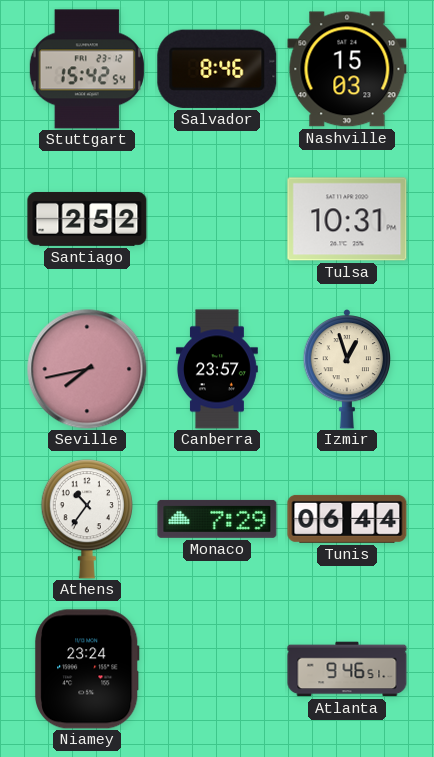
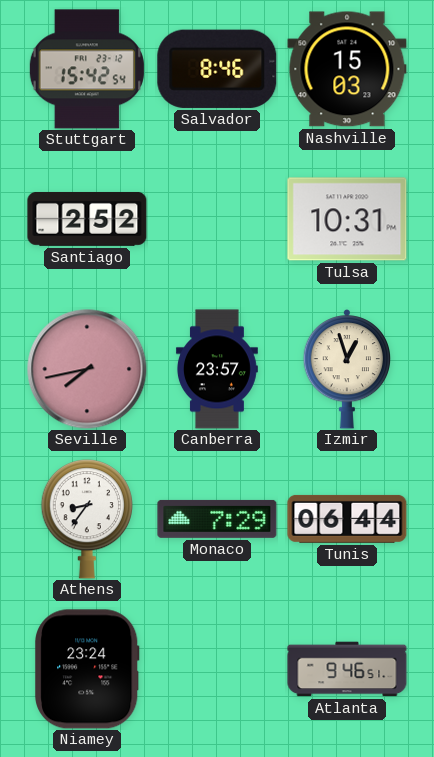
Athens: 10:36 -> 8:36
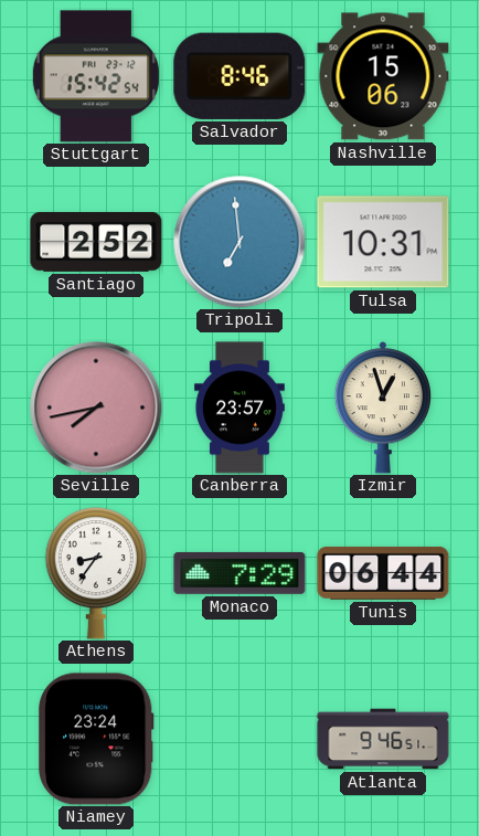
Nashville: 15:03 -> 15:06
Tripoli: none -> 6:59
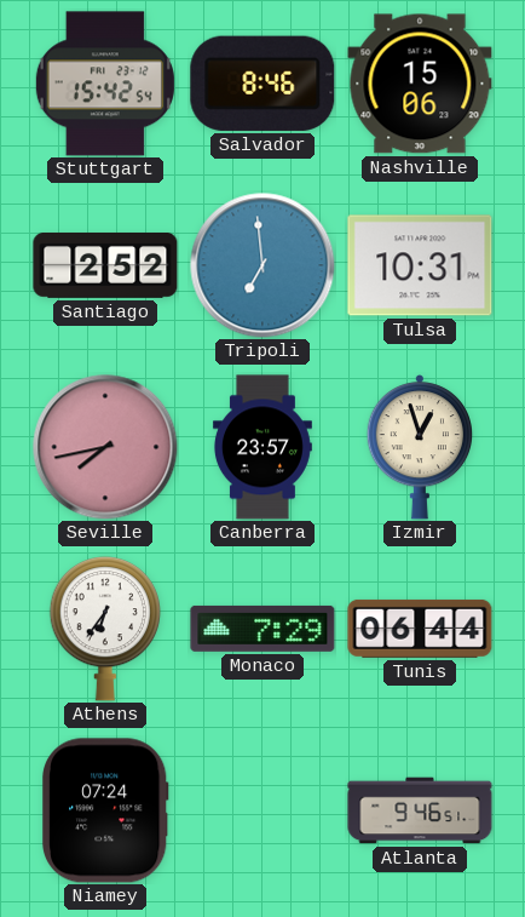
Athens: 8:36 -> 6:36
Niamey: 23:24 -> 07:24
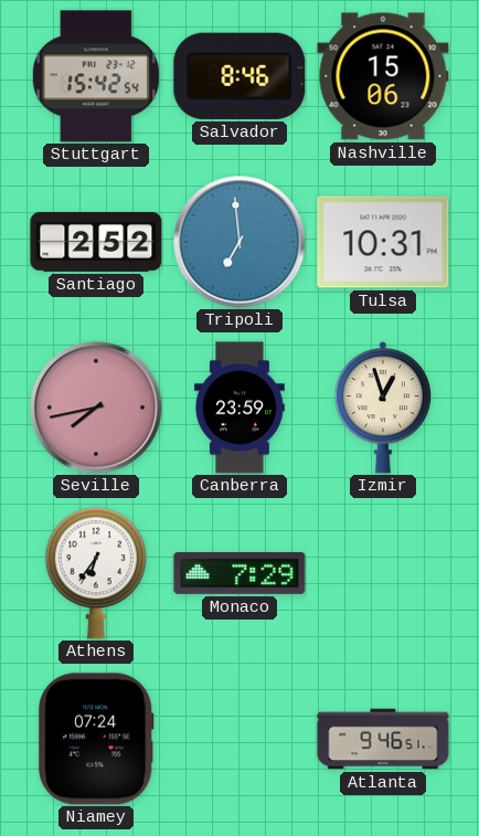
Canberra: 23:57 -> 23:59
Tunis: 06:44 -> none
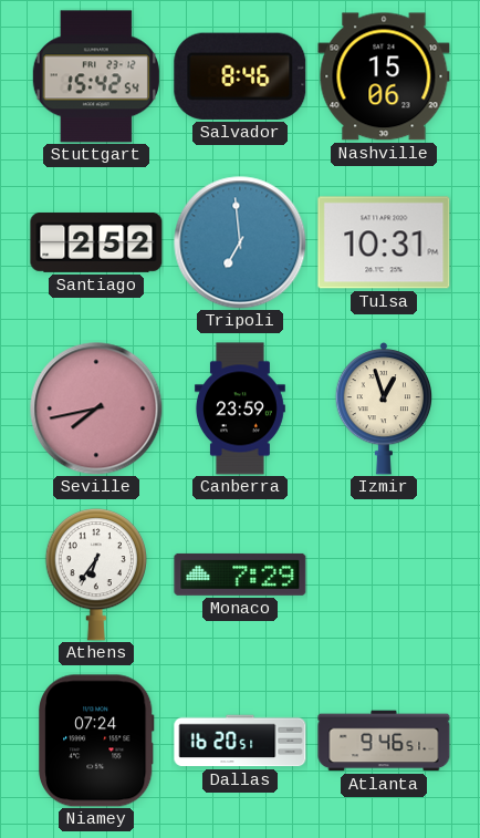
Dallas: none -> 16:20
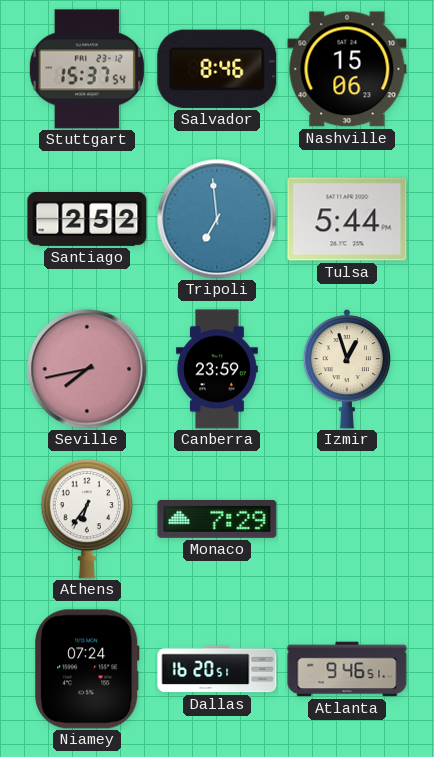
Stuttgart: 15:42 -> 15:37
Tulsa: 10:31 -> 5:44
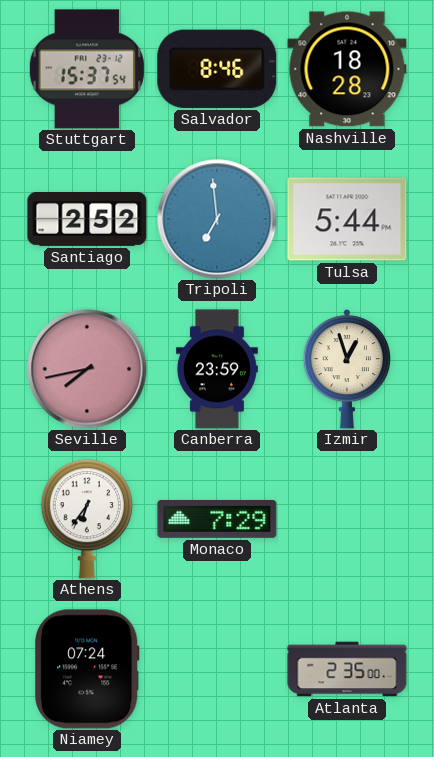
Nashville: 15:06 -> 18:28
Dallas: 16:20 -> none
Atlanta: 9:46 -> 2:35
